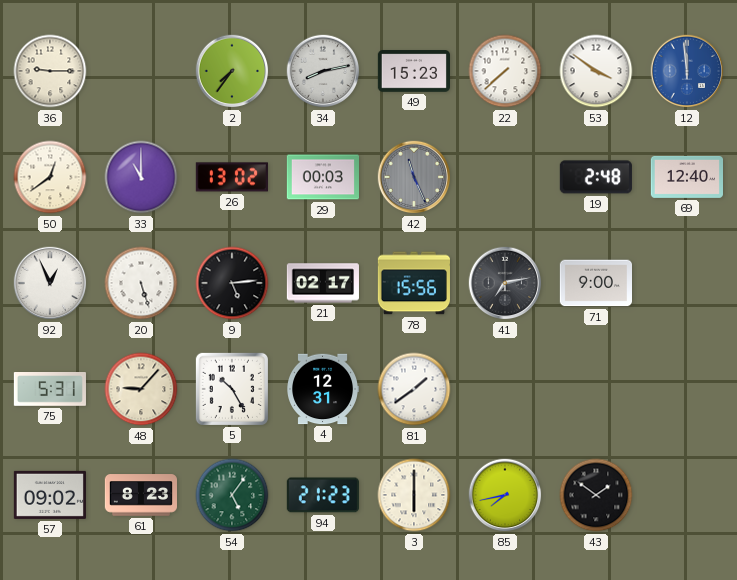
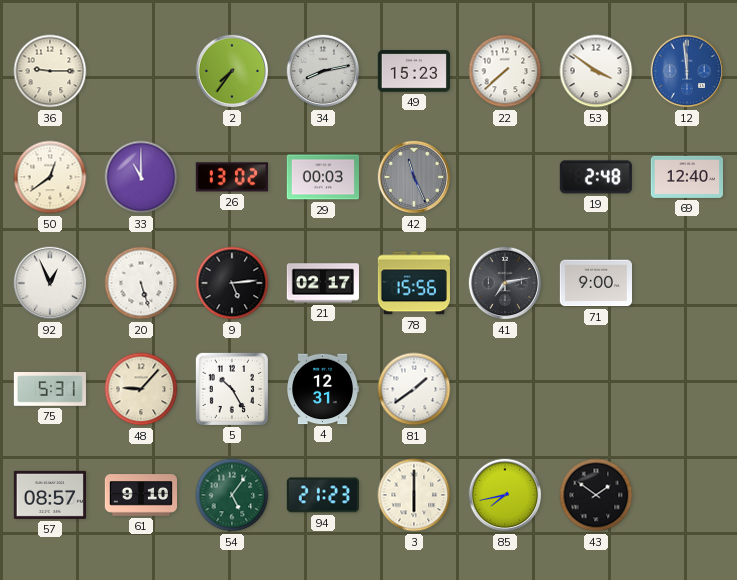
57: 09:02 -> 08:57
61: 8:23 -> 9:10
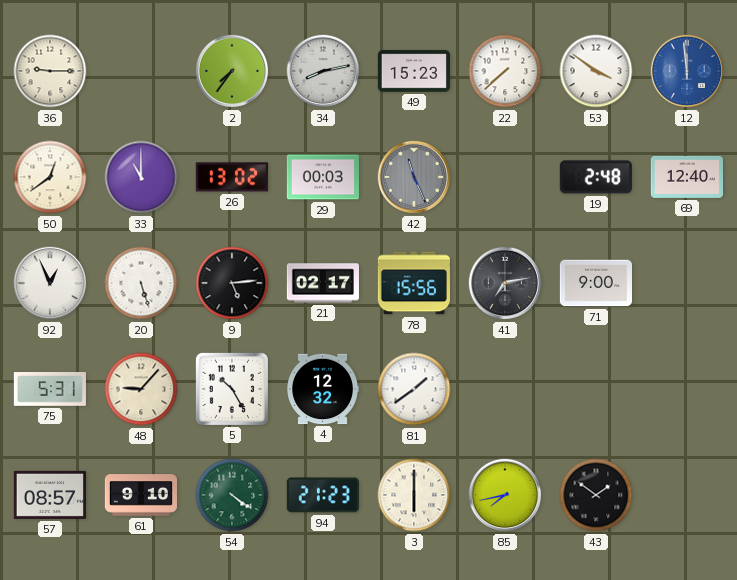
4: 12:31 -> 12:32
54: 5:06 -> 4:21
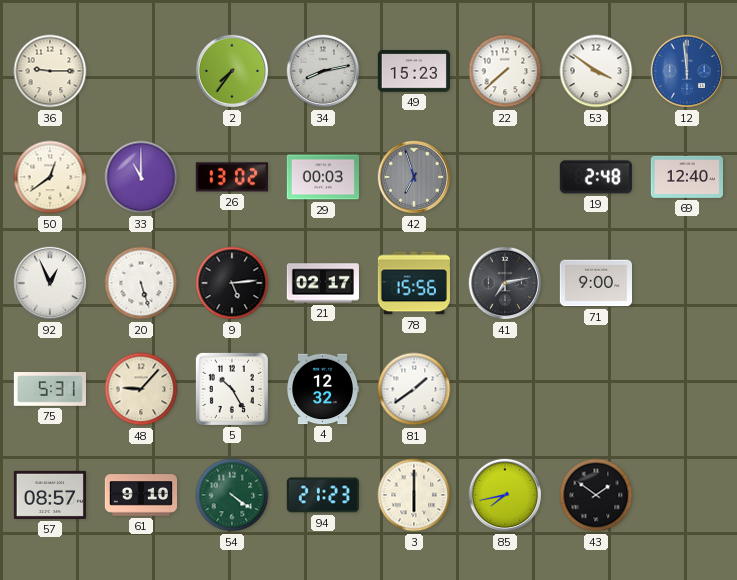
42: 11:26 -> 6:57
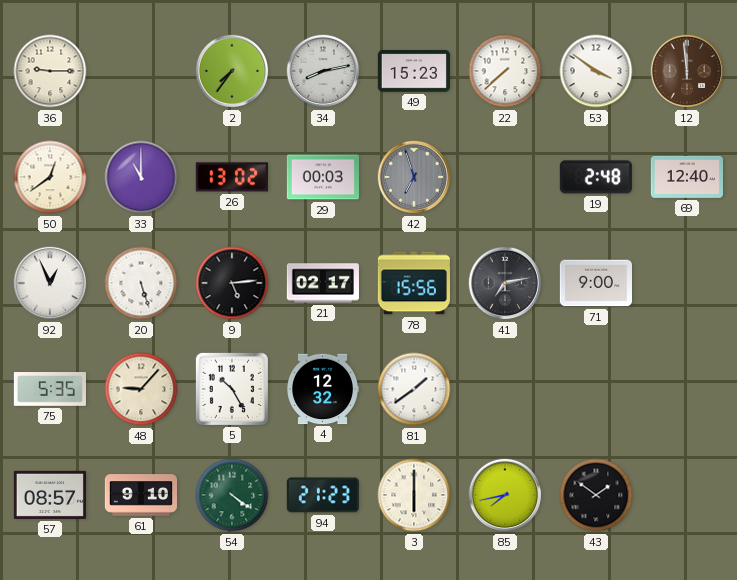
12 dial: blue -> brown
75: 5:31 -> 5:35
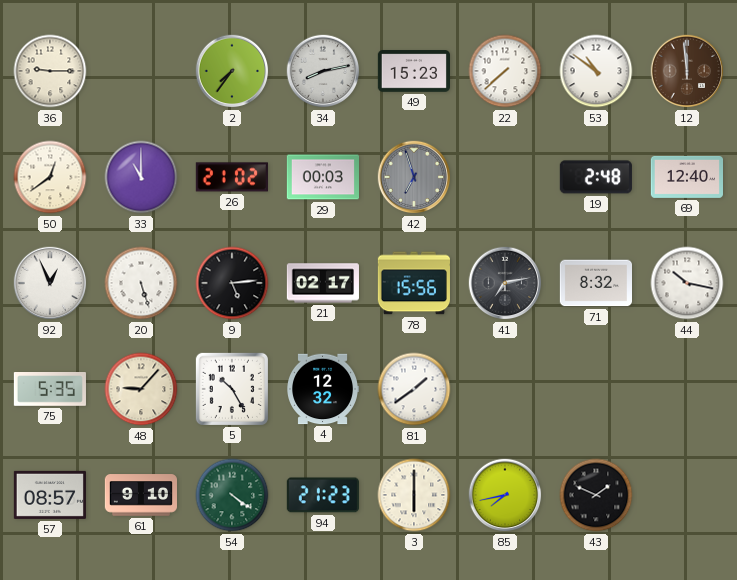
53: 3:51 -> 10:51
26: 13:02 -> 21:02
71: 9:00 -> 8:32
44: none -> 10:17
43: 1:51 -> 1:49
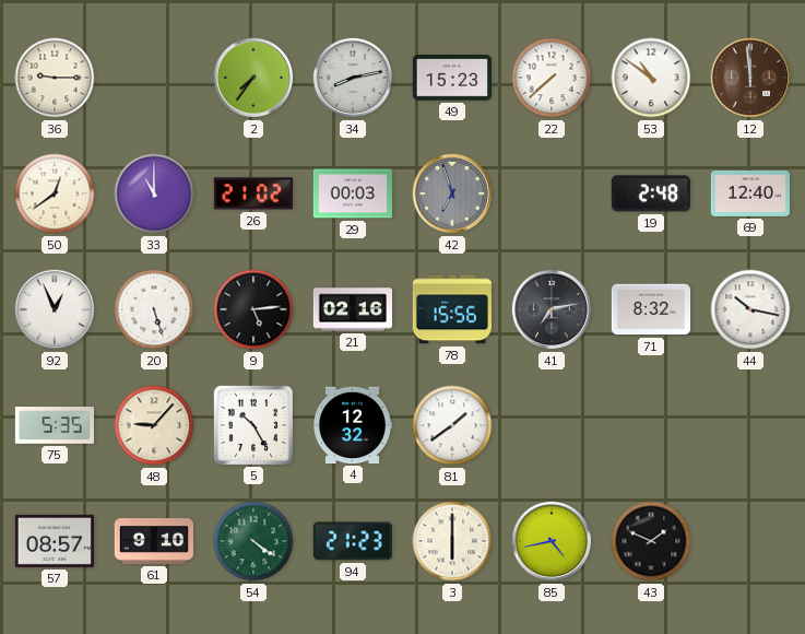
21: 02:17 -> 02:16
85: 7:43 -> 4:43
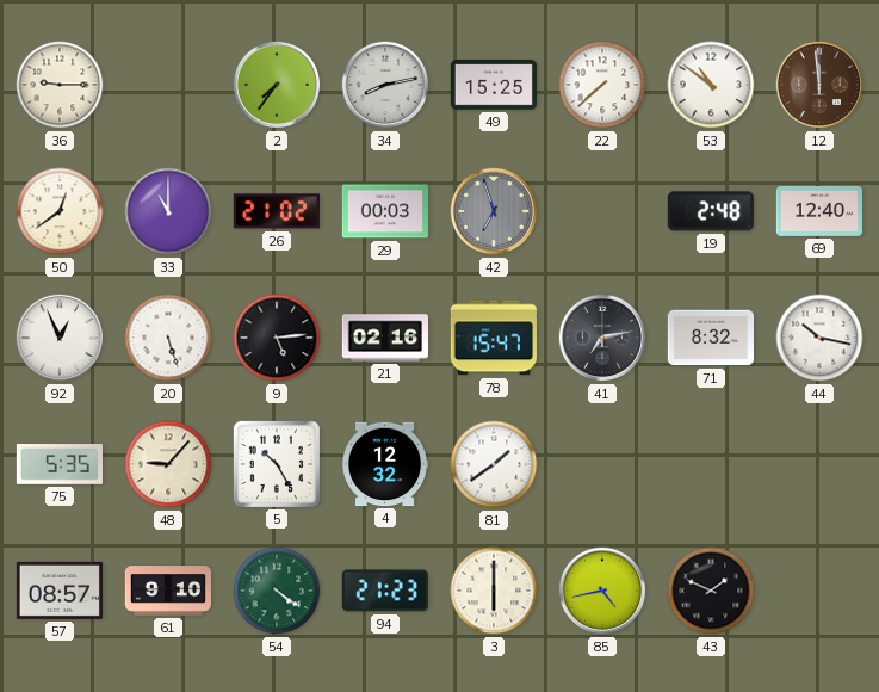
49: 15:23 -> 15:25
78: 15:56 -> 15:47
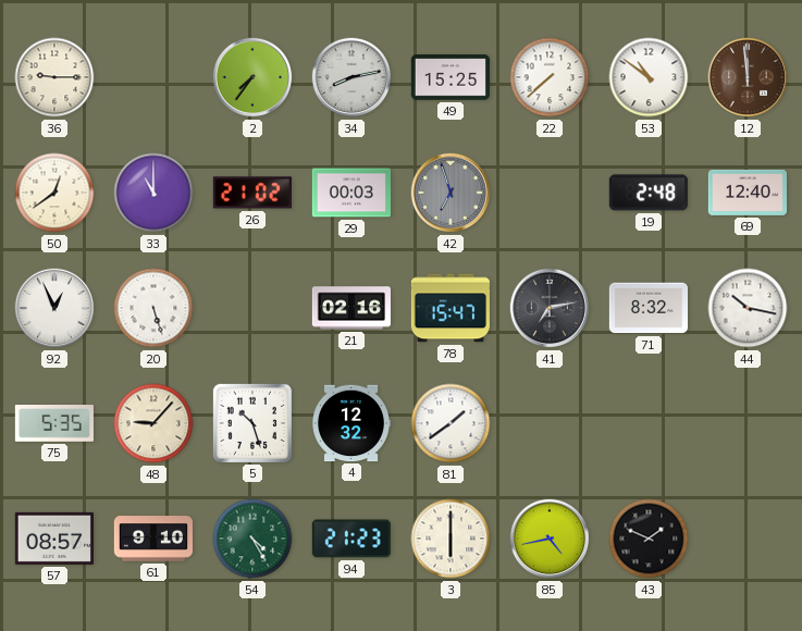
9: 5:14 -> none
5: 10:25 -> 10:27
54: 4:21 -> 4:25
